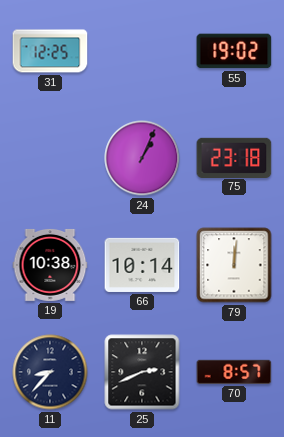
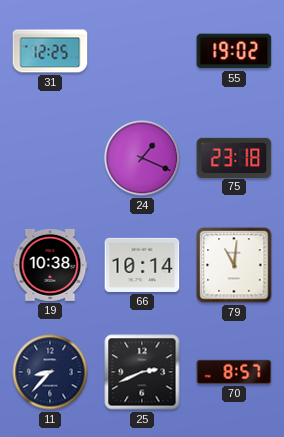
24: 1:04 -> 1:19
79: 12:01 -> 11:01
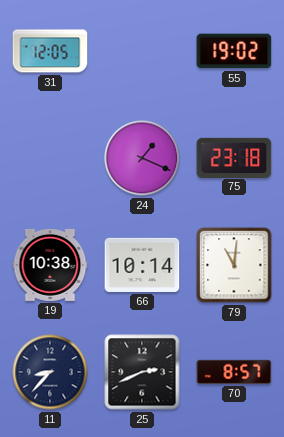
31: 12:25 -> 12:05
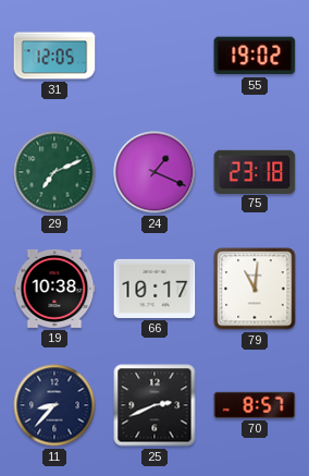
29: none -> 7:11
66: 10:14 -> 10:17
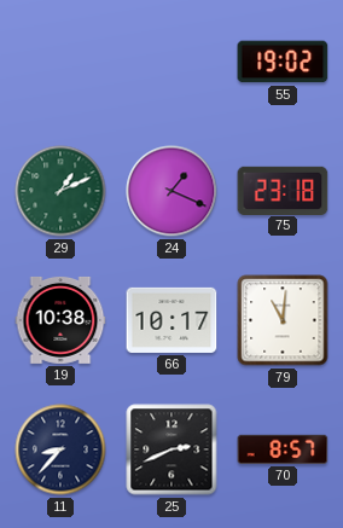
31: 12:05 -> none
29: 7:11 -> 1:11
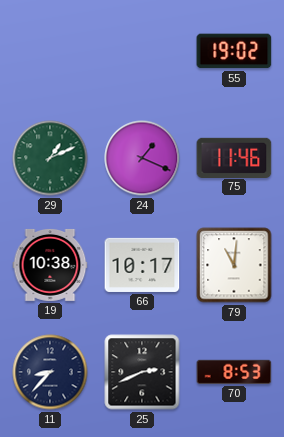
75: 23:18 -> 11:46
70: 8:57 -> 8:53
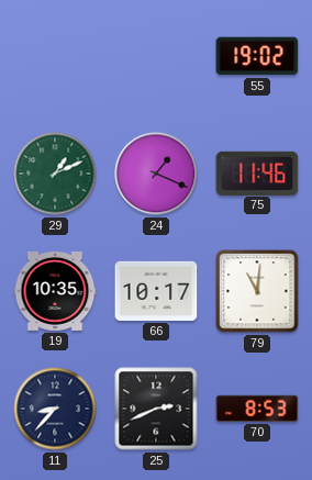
19: 10:38 -> 10:35
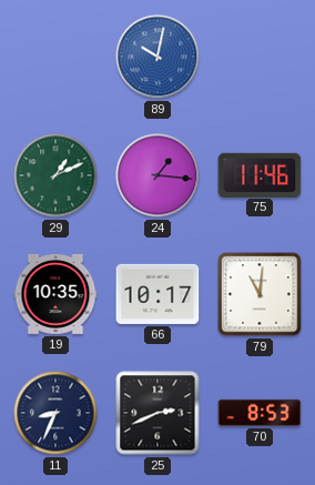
89: none -> 10:02
55: 19:02 -> none
24: 1:19 -> 1:16
11: 8:37 -> 8:34
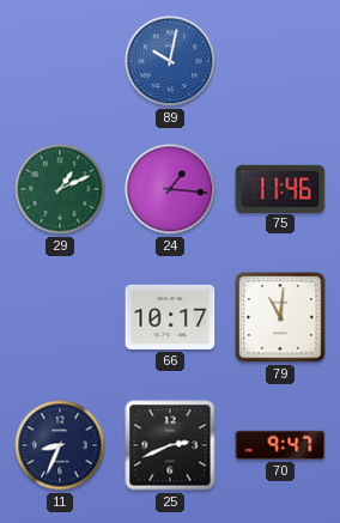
19: 10:35 -> none
70: 8:53 -> 9:47
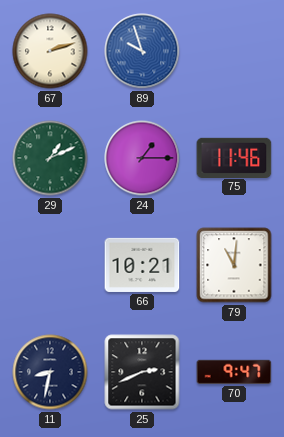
67: none -> 2:12
89: 10:02 -> 9:57
24: 1:16 -> 1:15
66: 10:17 -> 10:21
11: 8:34 -> 8:32
